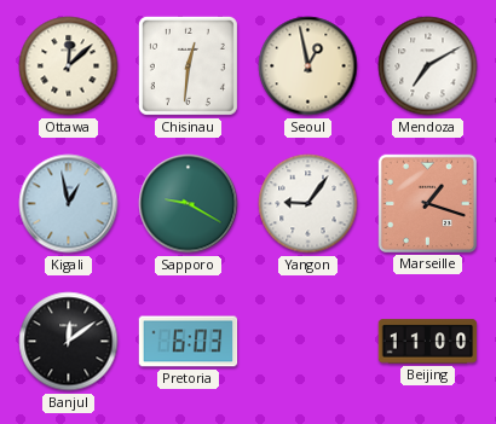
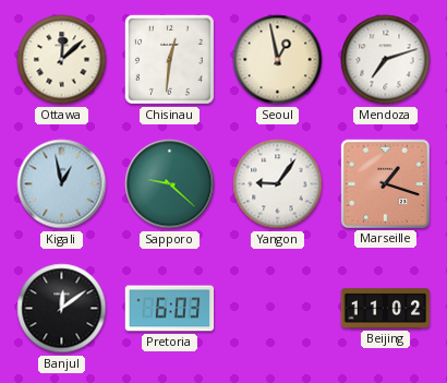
Mendoza: 7:10 -> 7:12
Sapporo: 9:20 -> 9:22
Beijing: 11:00 -> 11:02
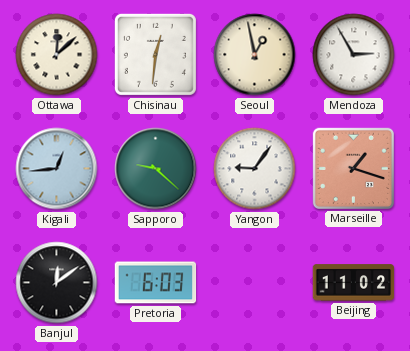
Mendoza: 7:12 -> 2:55
Kigali: 12:58 -> 12:44
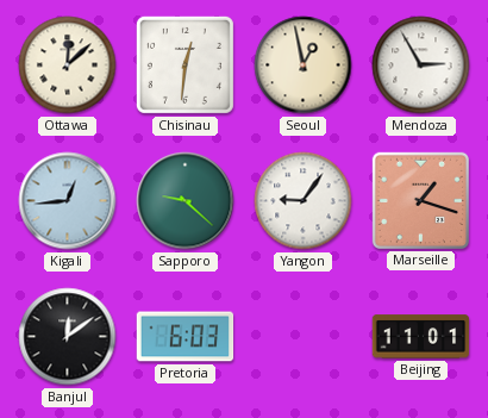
Beijing: 11:02 -> 11:01
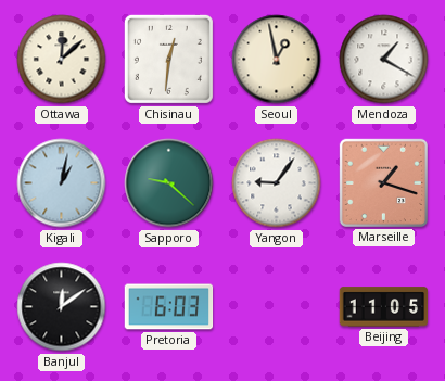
Mendoza: 2:55 -> 1:20
Kigali: 12:44 -> 1:02
Beijing: 11:01 -> 11:05
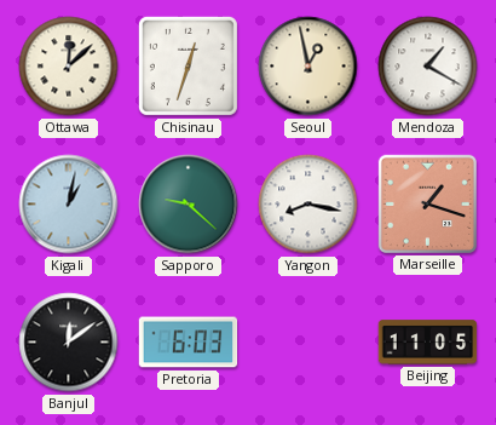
Chisinau: 12:31 -> 12:33
Yangon: 9:06 -> 8:17
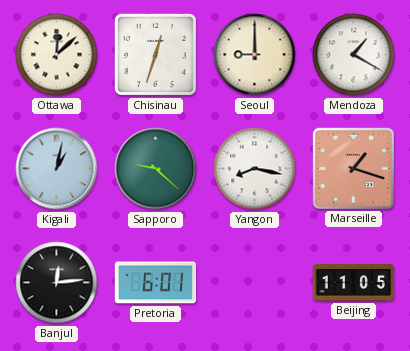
Seoul: 12:58 -> 9:00
Banjul: 12:09 -> 12:14
Pretoria: 6:03 -> 6:01
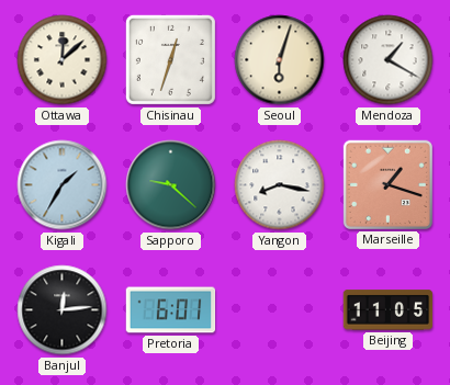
Seoul: 9:00 -> 6:03
Kigali: 1:02 -> 1:35
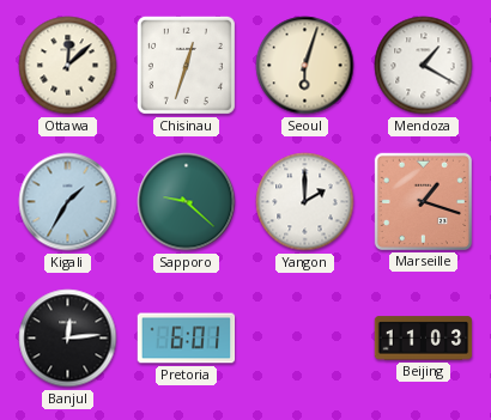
Yangon: 8:17 -> 2:00
Beijing: 11:05 -> 11:03
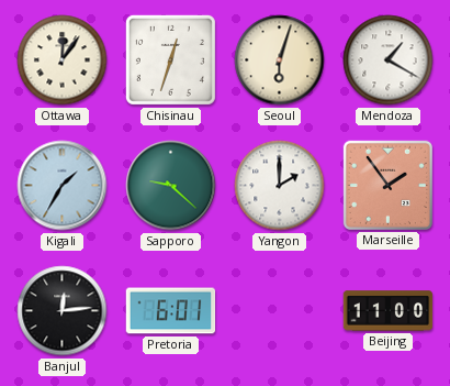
Ottawa: 12:08 -> 12:06
Marseille: 1:18 -> 1:54
Beijing: 11:03 -> 11:00
